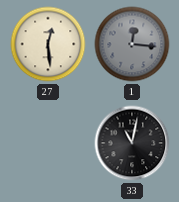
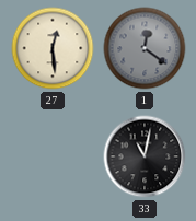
1: 12:16 -> 12:21
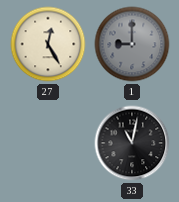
27: 12:29 -> 12:25
1: 12:21 -> 9:00
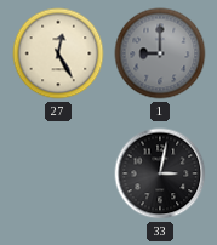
33: 11:02 -> 3:02
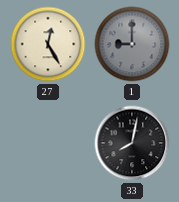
33: 3:02 -> 8:02
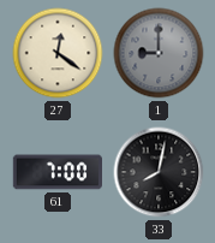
27: 12:25 -> 12:21
61: none -> 7:00
